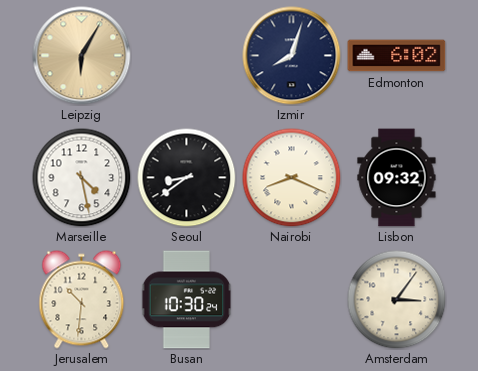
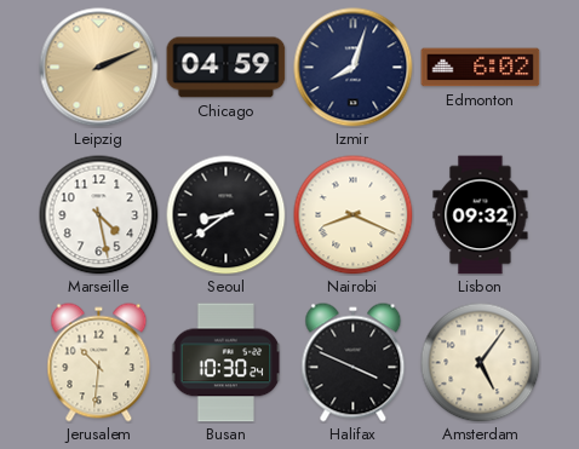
Leipzig: 6:05 -> 2:11
Chicago: none -> 04:59
Halifax: none -> 3:49
Amsterdam: 3:06 -> 5:06
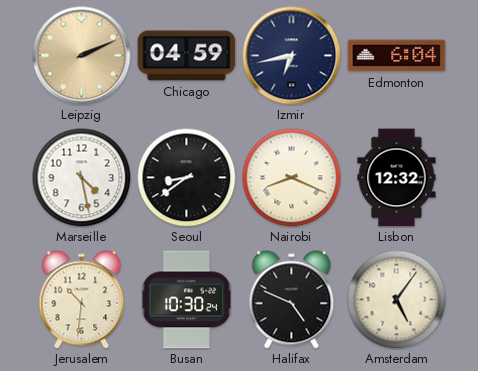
Izmir: 8:03 -> 6:43
Edmonton: 6:02 -> 6:04
Lisbon: 09:32 -> 12:32
Halifax: 3:49 -> 4:49
